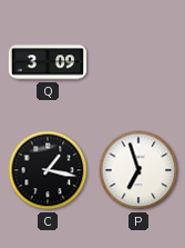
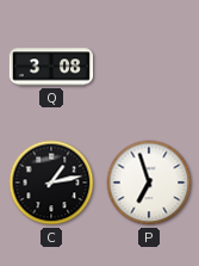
Q: 3:09 -> 3:08
C: 1:17 -> 1:13
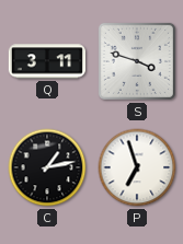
Q: 3:08 -> 3:11
S: none -> 3:48
